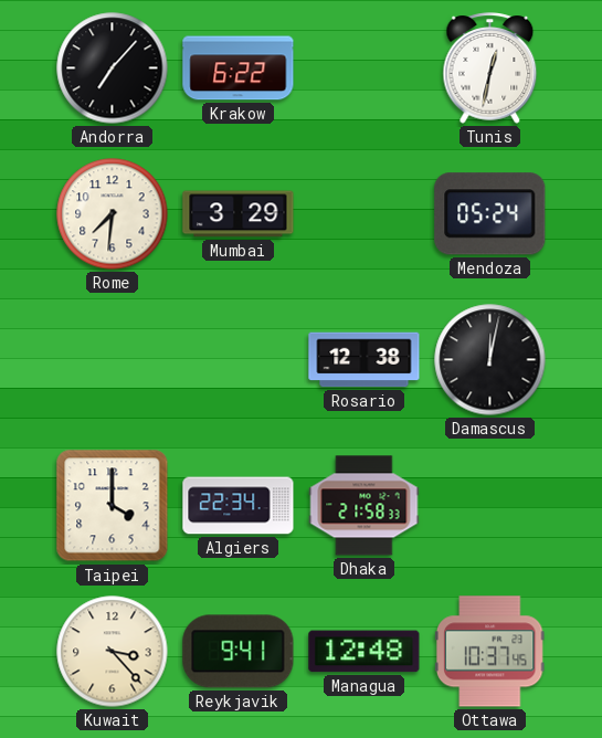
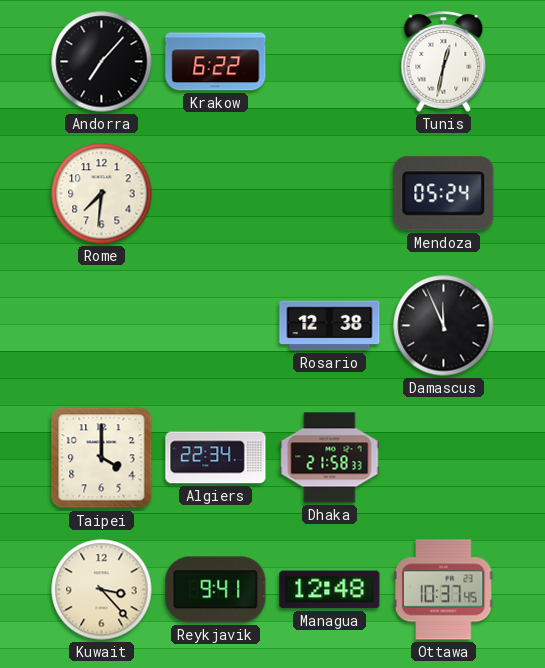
Mumbai: 3:29 -> none
Damascus: 12:02 -> 11:56
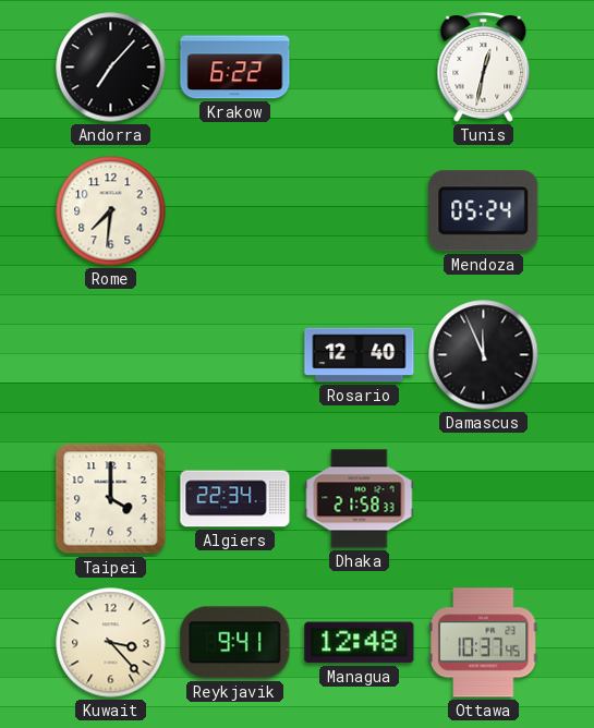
Rosario: 12:38 -> 12:40
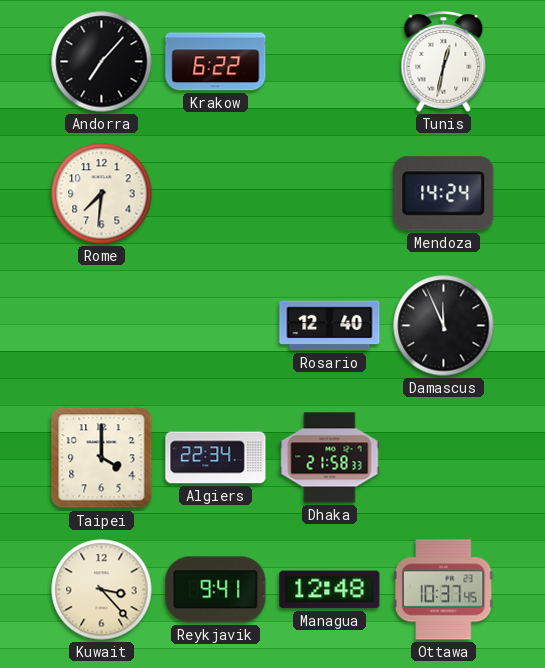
Mendoza: 05:24 -> 14:24
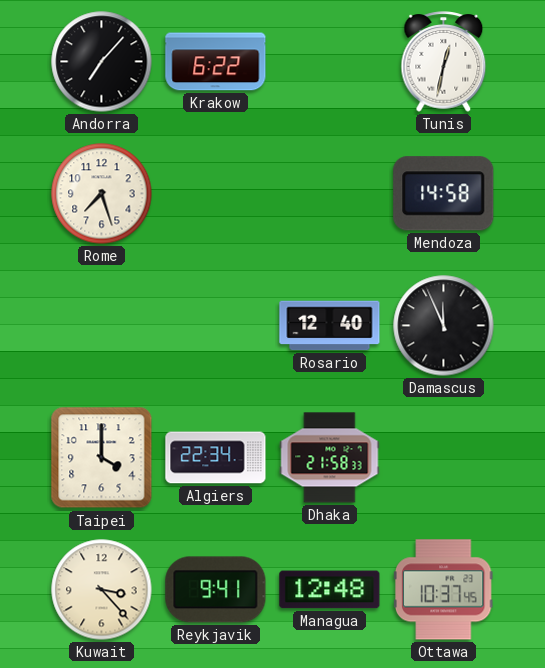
Rome: 7:31 -> 7:27
Mendoza: 14:24 -> 14:58
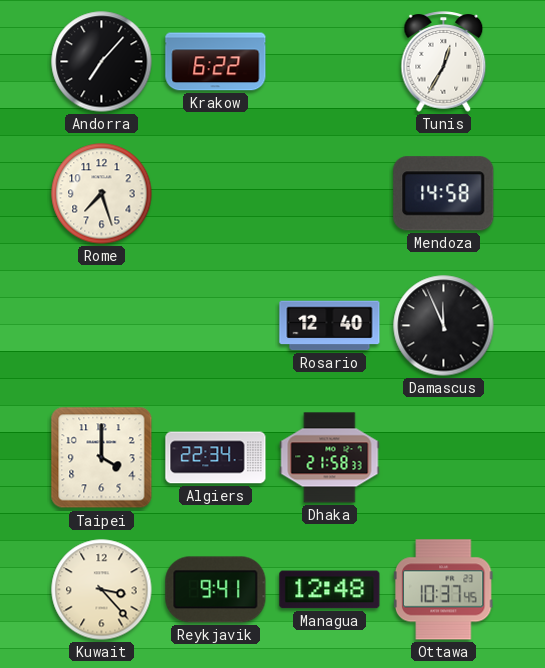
Tunis: 12:32 -> 12:35
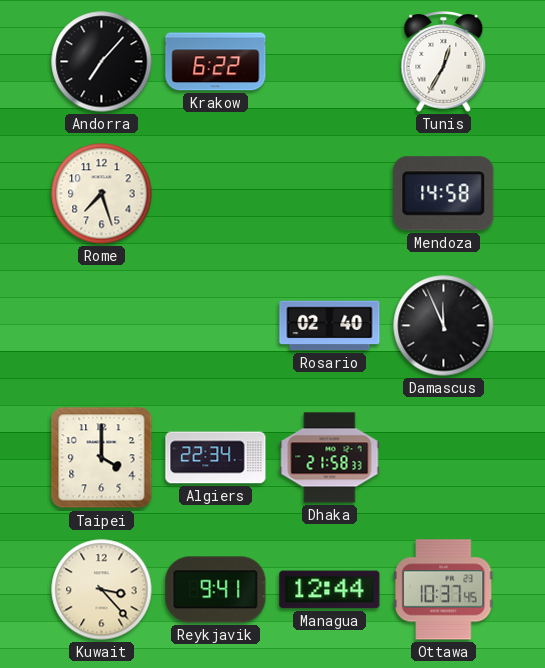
Rosario: 12:40 -> 02:40
Managua: 12:48 -> 12:44
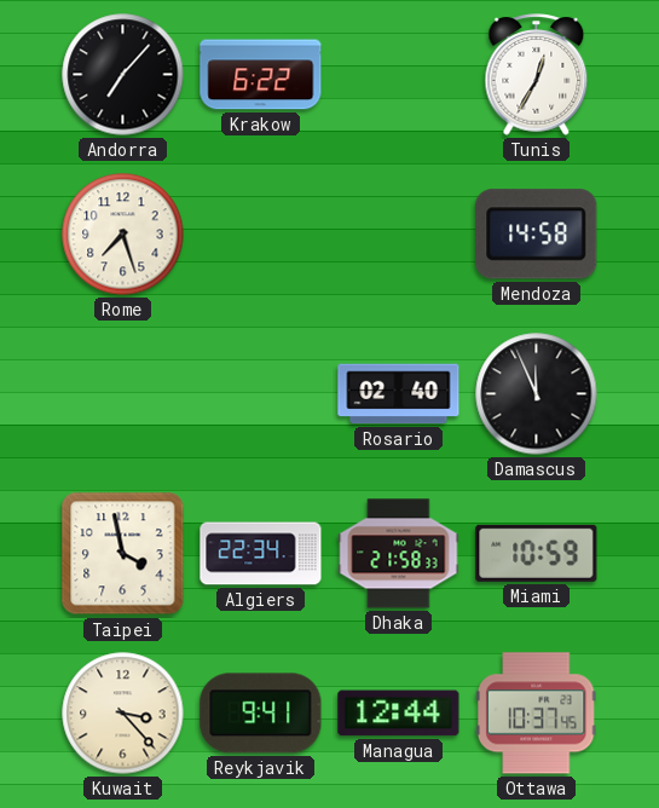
Taipei: 4:00 -> 3:58
Miami: none -> 10:59
